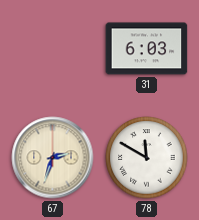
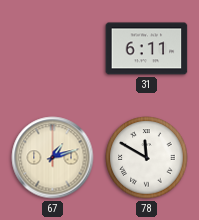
31: 6:03 -> 6:11
67: 2:33 -> 1:12
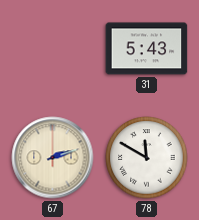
31: 6:11 -> 5:43
67: 1:12 -> 2:12
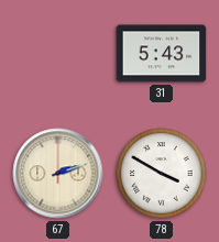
78: 11:50 -> 3:50
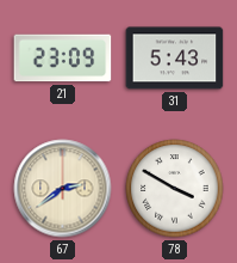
21: none -> 23:09
67: 2:12 -> 2:39
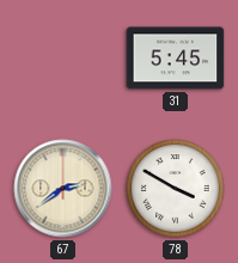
21: 23:09 -> none
31: 5:43 -> 5:45
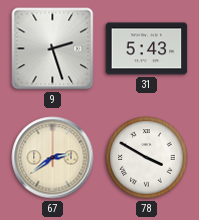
9: none -> 2:27
31: 5:45 -> 5:43
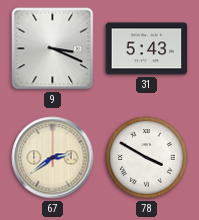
9: 2:27 -> 3:19
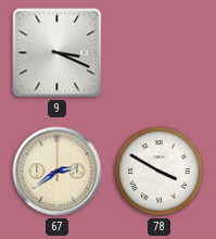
31: 5:43 -> none
